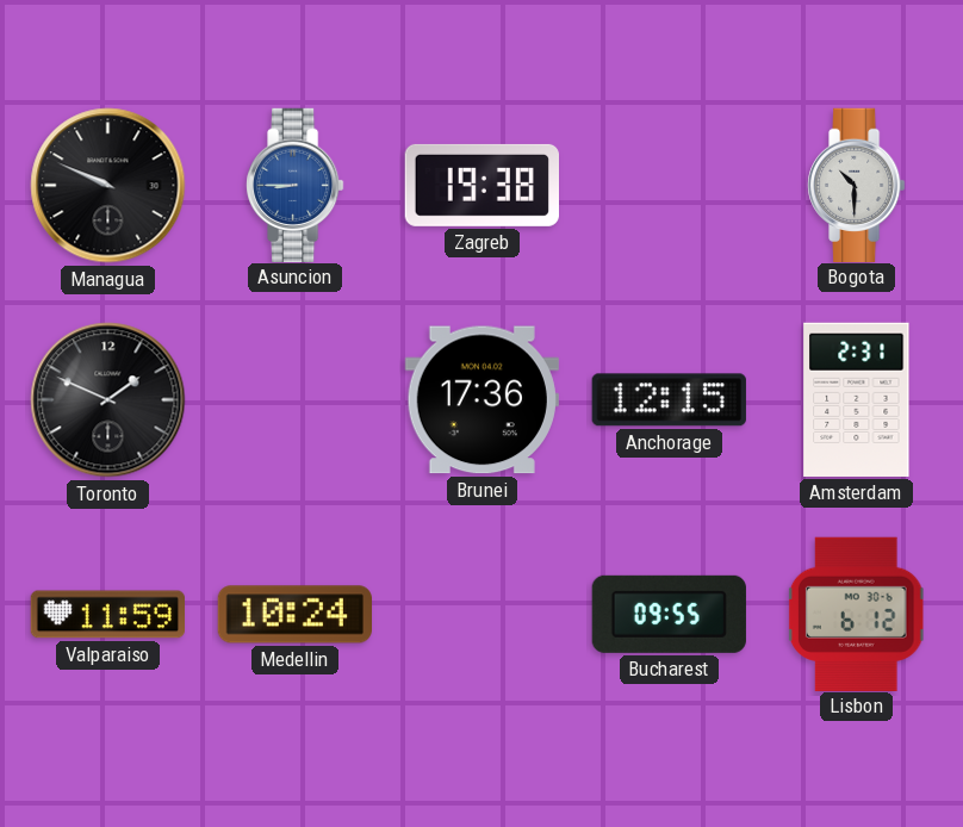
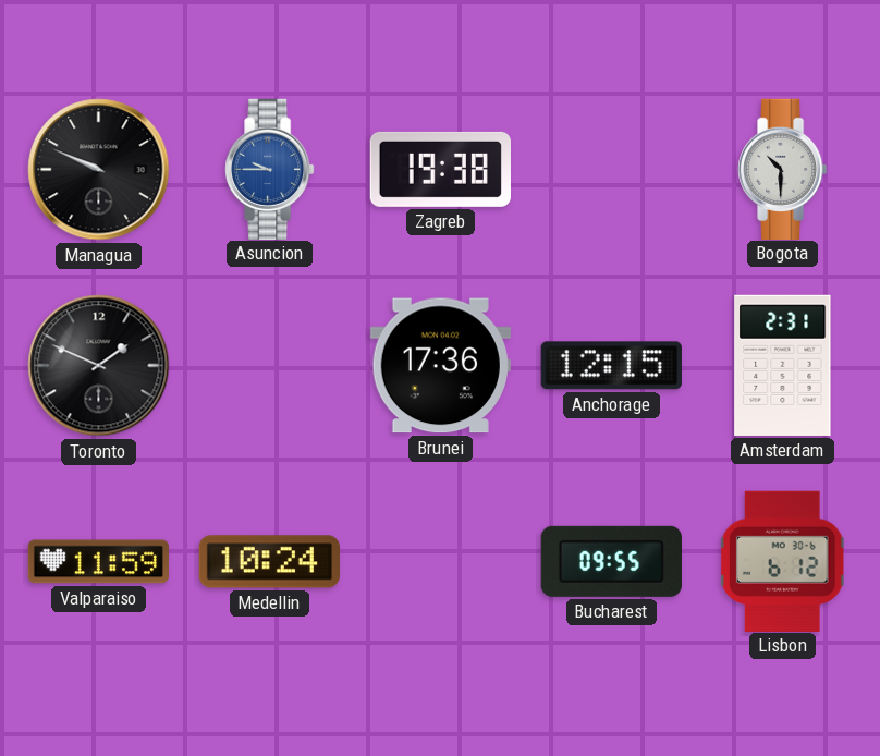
Asuncion: 8:45 -> 9:45
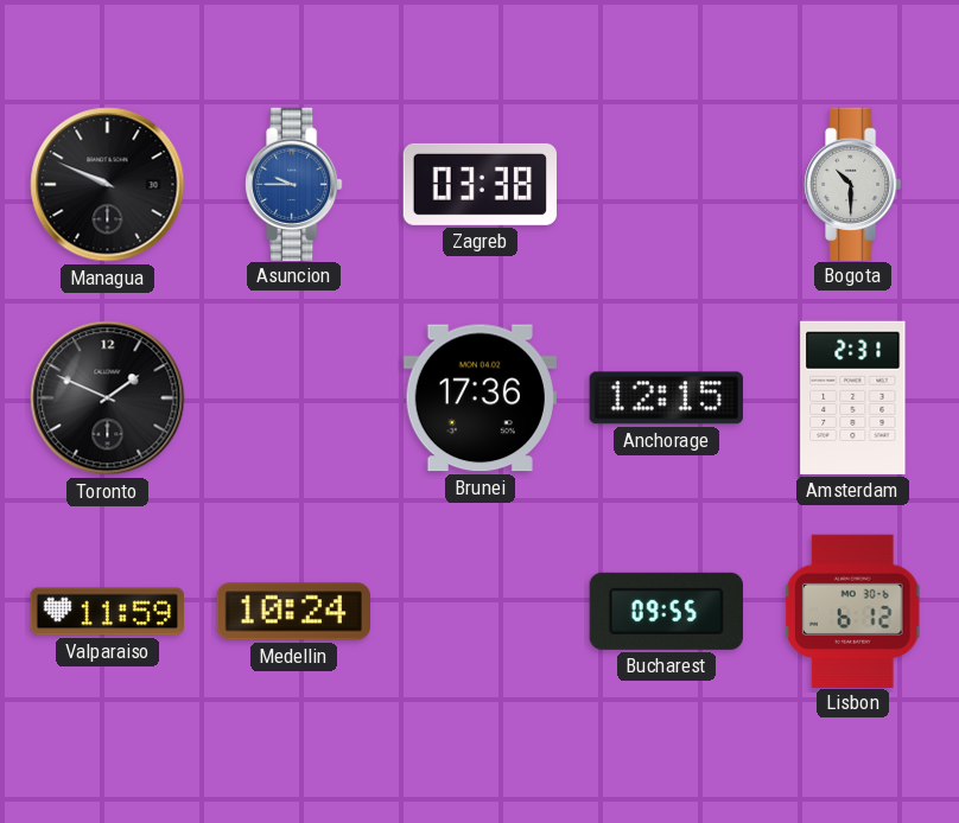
Zagreb: 19:38 -> 03:38
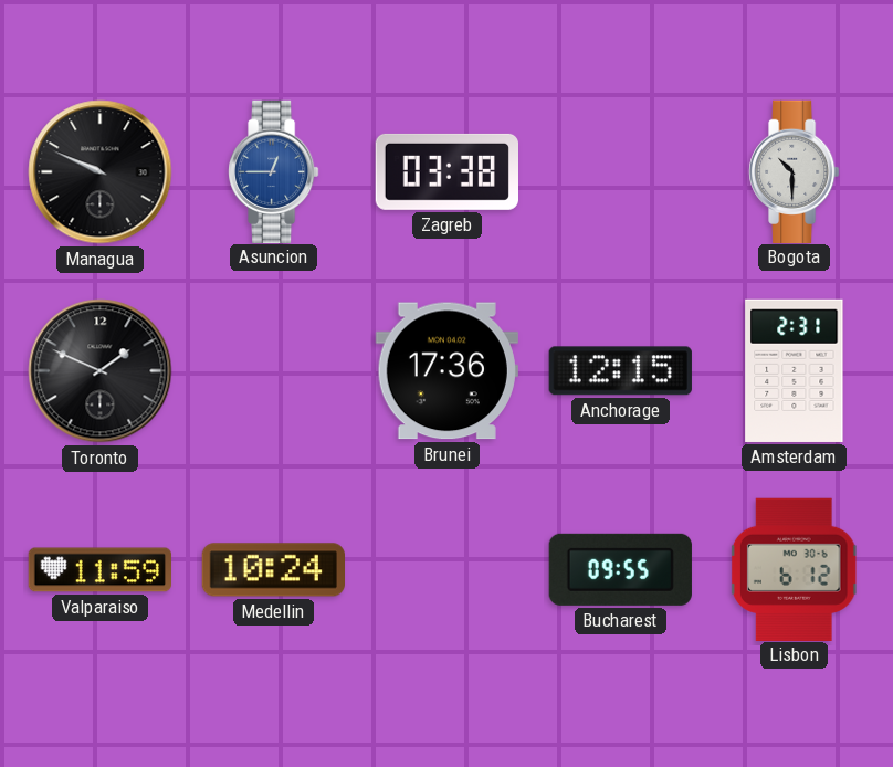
Asuncion: 9:45 -> 12:45
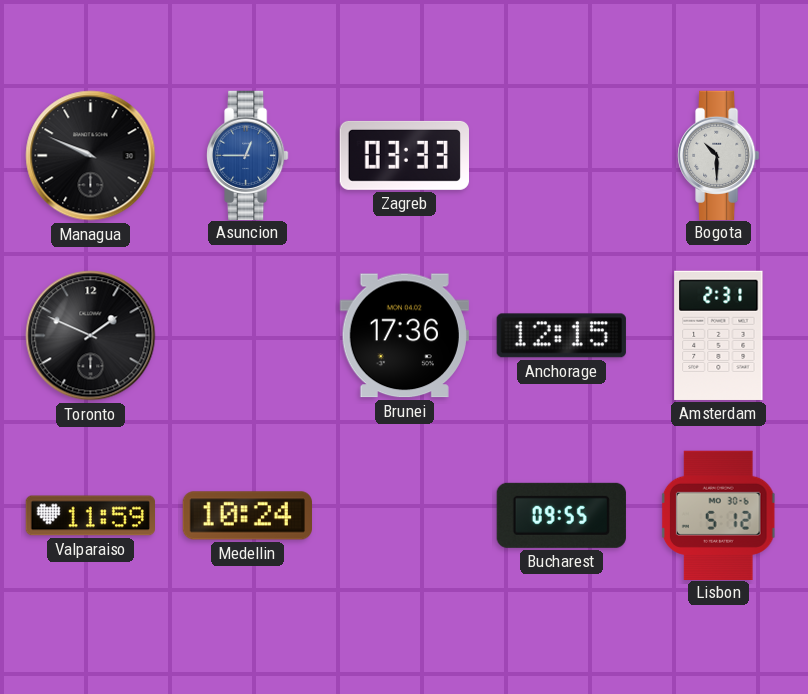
Zagreb: 03:38 -> 03:33
Lisbon: 6:12 -> 5:12
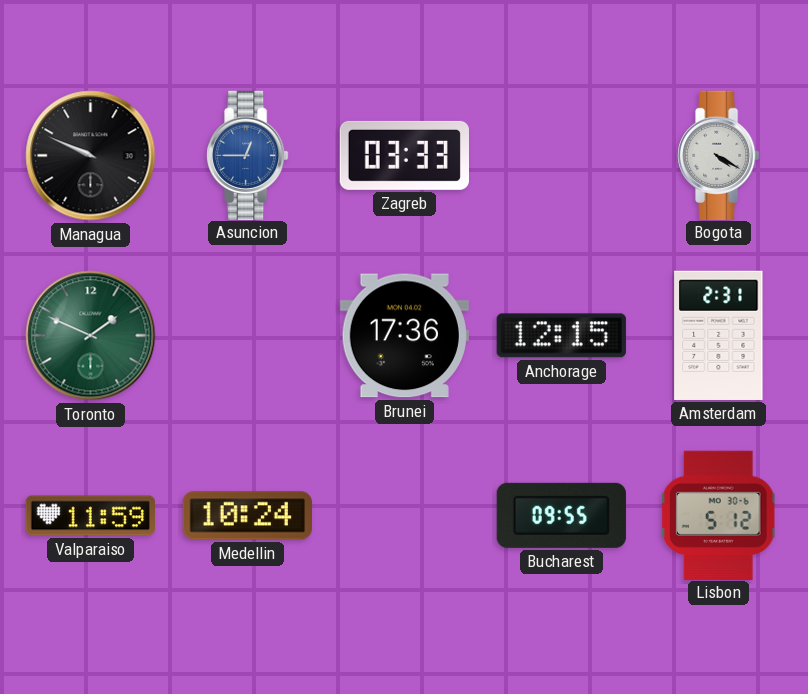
Bogota: 10:30 -> 4:20
Toronto dial: black -> green
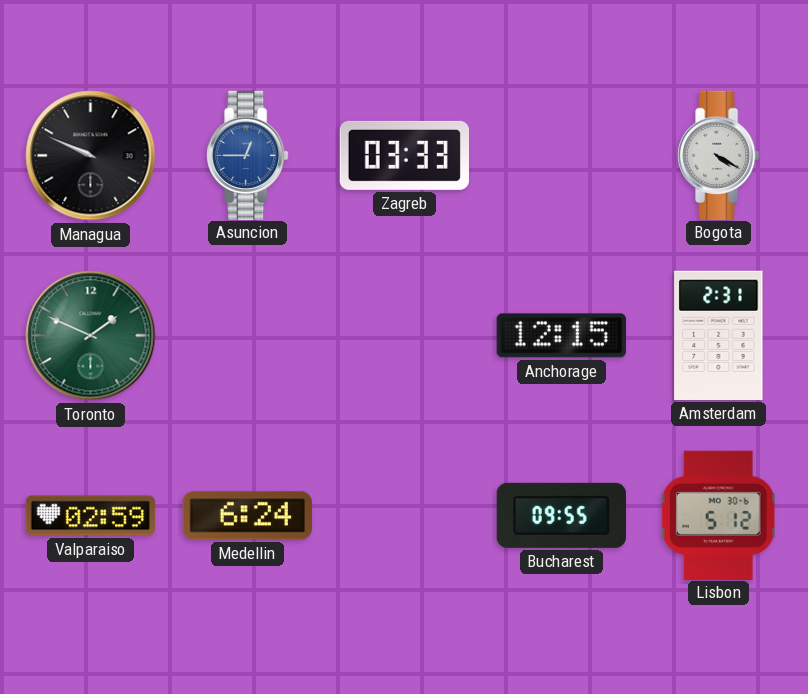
Brunei: 17:36 -> none
Valparaiso: 11:59 -> 02:59
Medellin: 10:24 -> 6:24
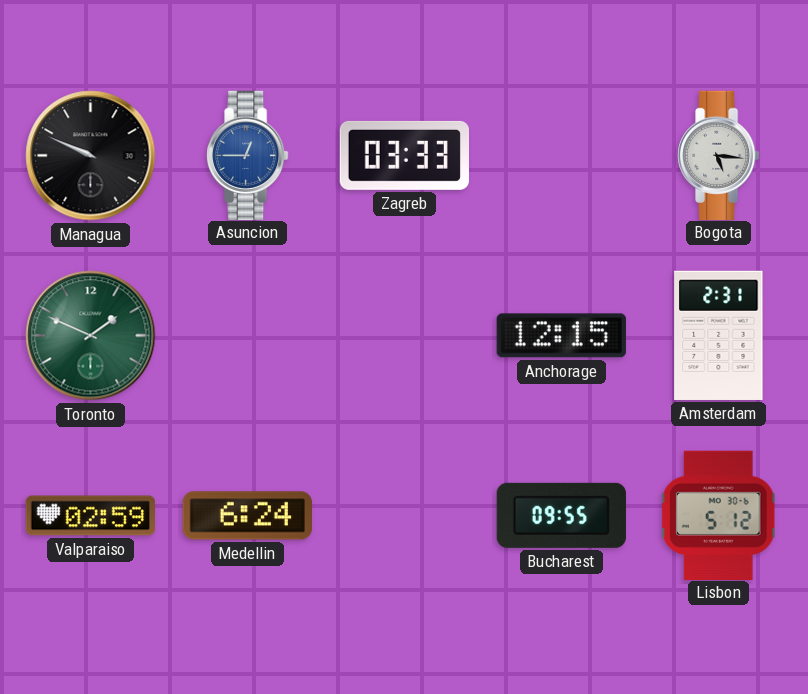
Bogota: 4:20 -> 5:16
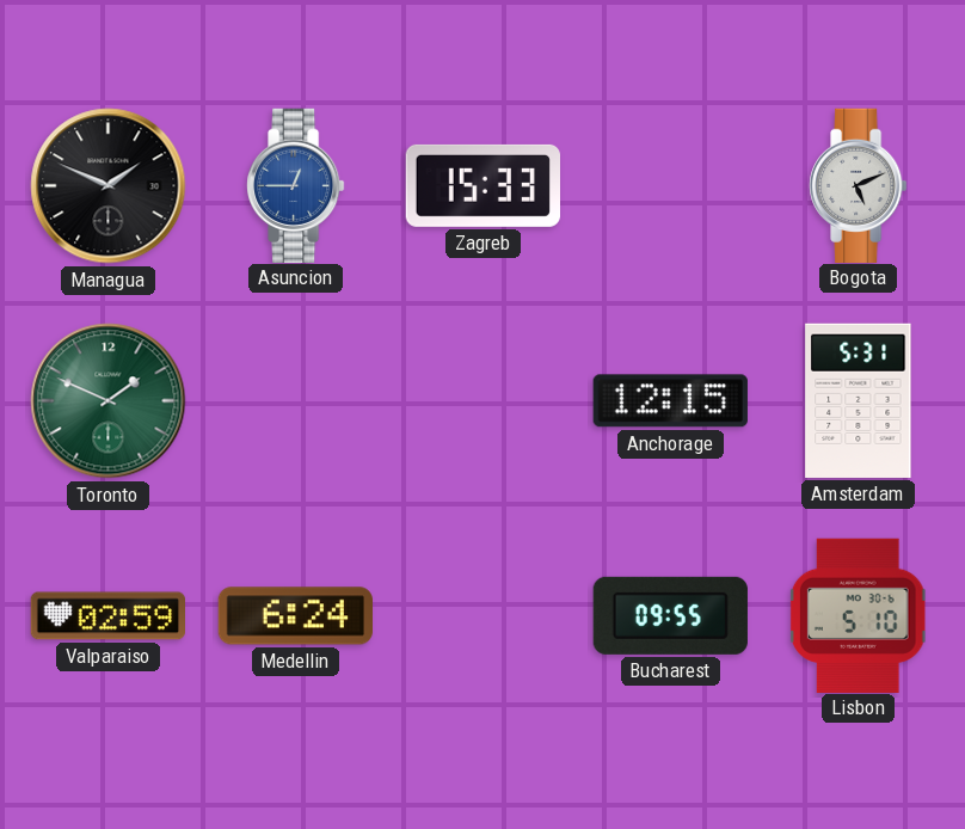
Managua: 9:49 -> 1:49
Zagreb: 03:33 -> 15:33
Bogota: 5:16 -> 5:11
Amsterdam: 2:31 -> 5:31
Lisbon: 5:12 -> 5:10
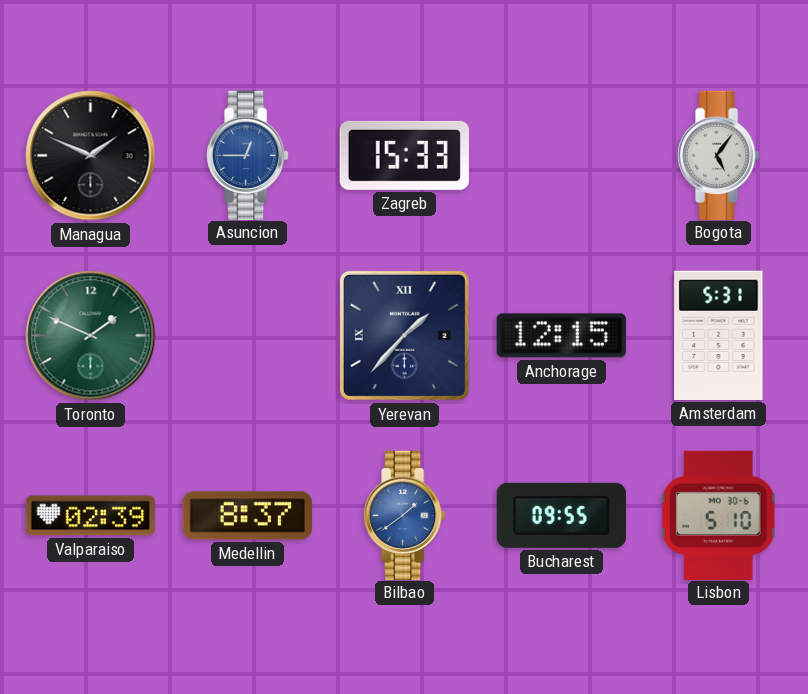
Bogota: 5:11 -> 5:06
Yerevan: none -> 1:37
Valparaiso: 02:59 -> 02:39
Medellin: 6:24 -> 8:37
Bilbao: none -> 1:39
